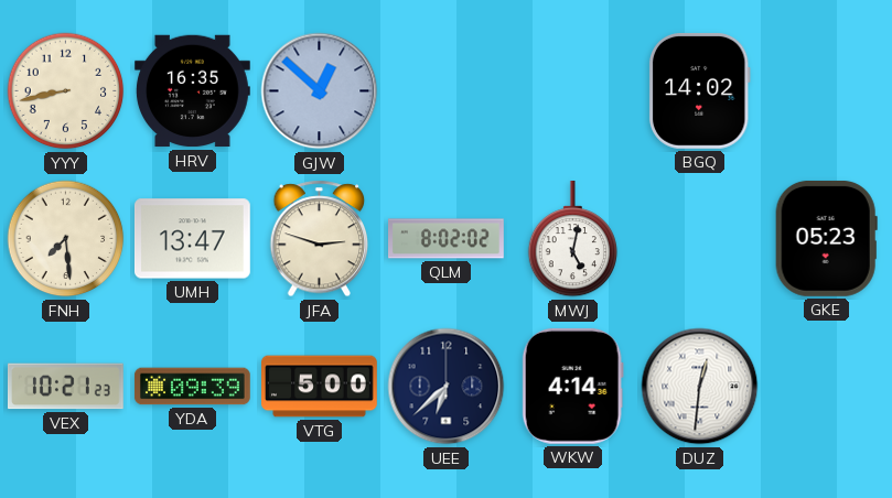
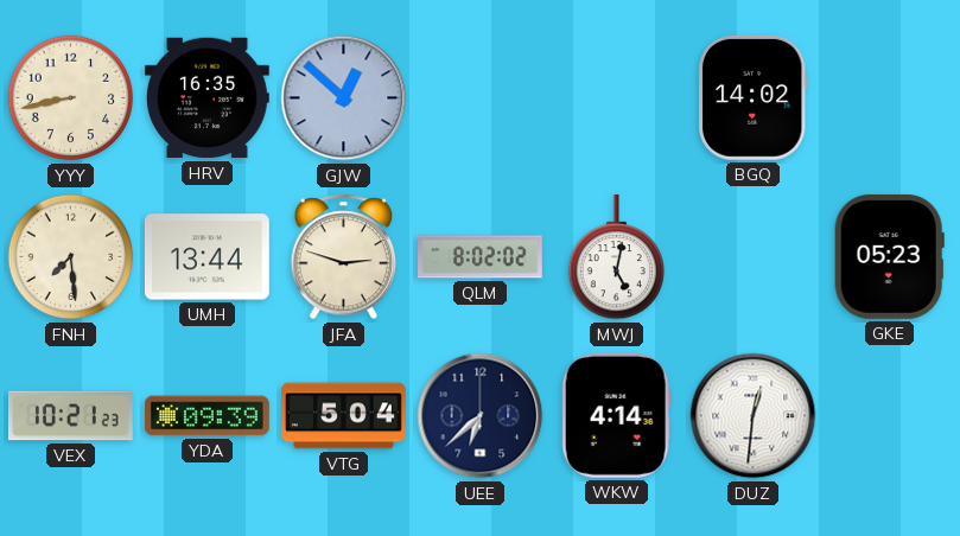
UMH: 13:47 -> 13:44
VTG: 5:00 -> 5:04
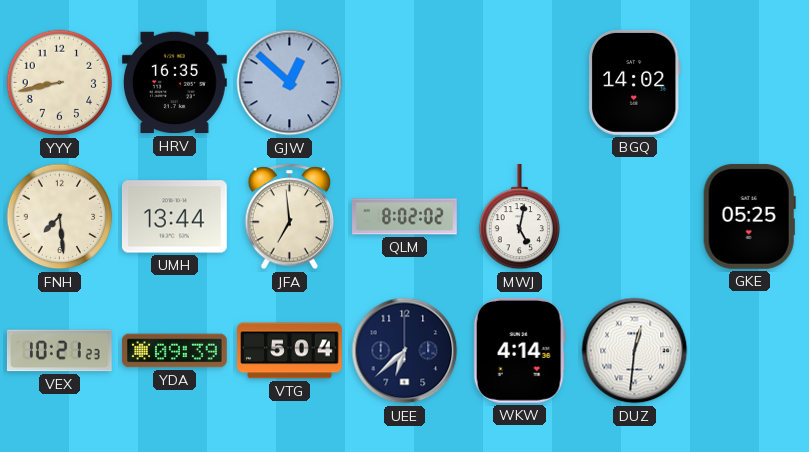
JFA: 2:48 -> 6:59
GKE: 05:23 -> 05:25
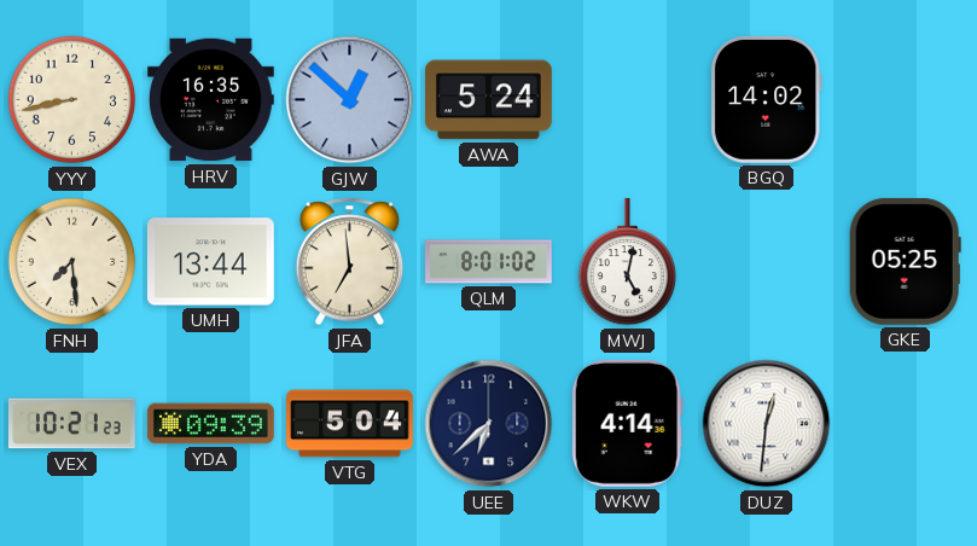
AWA: none -> 5:24
QLM: 8:02 -> 8:01
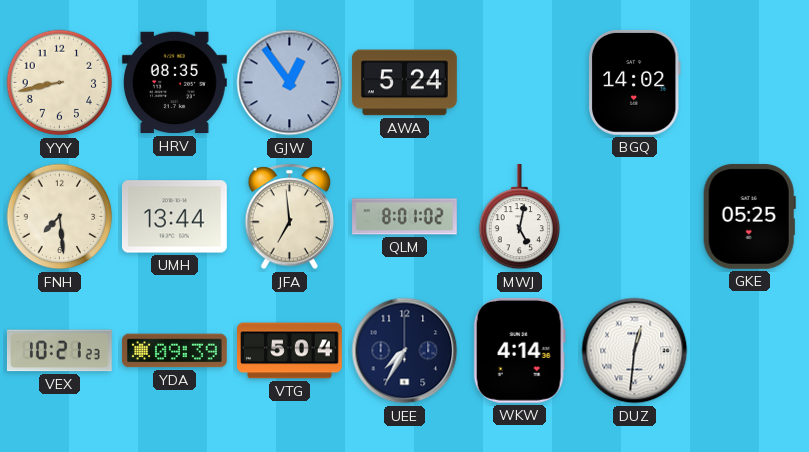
HRV: 16:35 -> 08:35
GJW: 12:52 -> 12:54
UEE: 6:38 -> 7:35
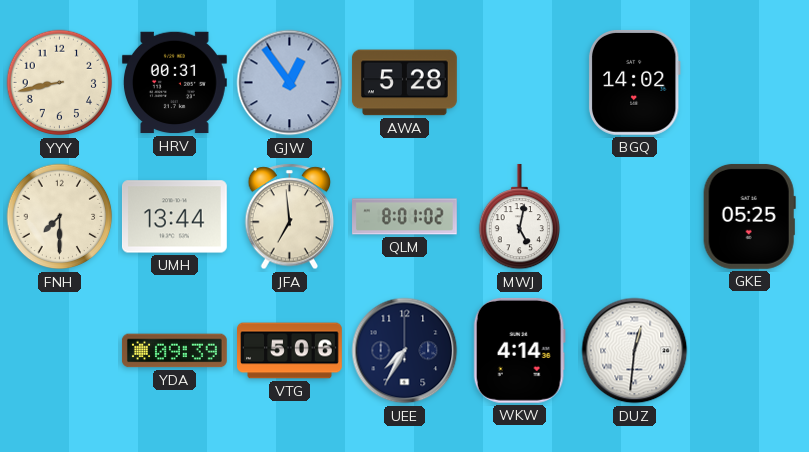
HRV: 08:35 -> 00:31
AWA: 5:24 -> 5:28
FNH: 7:29 -> 7:30
VEX: 10:21 -> none
VTG: 5:04 -> 5:06
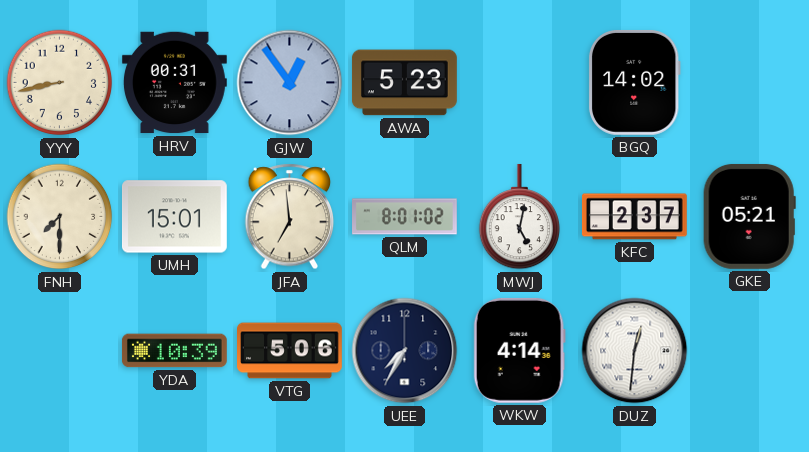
AWA: 5:28 -> 5:23
UMH: 13:44 -> 15:01
KFC: none -> 2:37
GKE: 05:25 -> 05:21
YDA: 09:39 -> 10:39
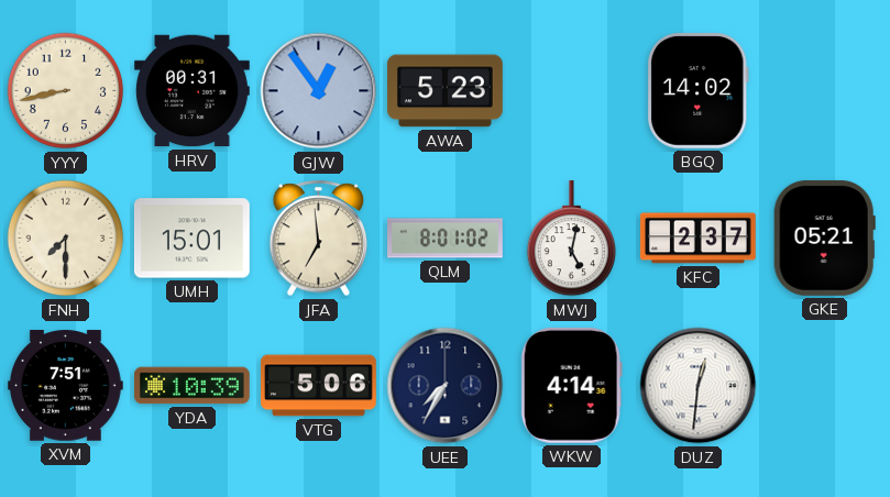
XVM: none -> 7:51
